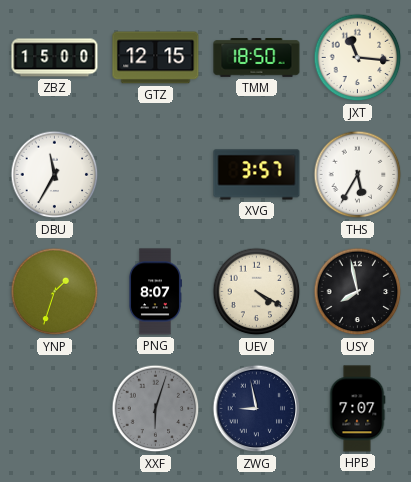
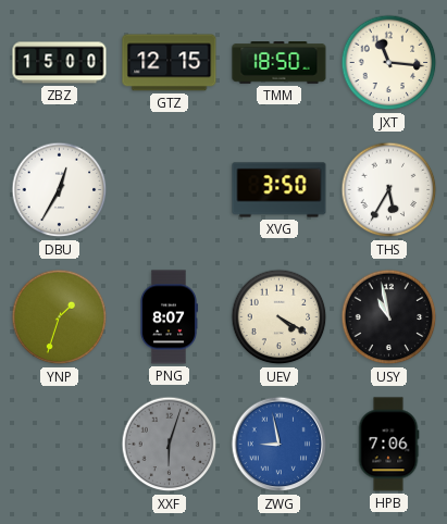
DBU: 11:35 -> 12:35
XVG: 3:57 -> 3:50
USY: 7:58 -> 10:58
ZWG dial: navy -> blue
HPB: 7:07 -> 7:06
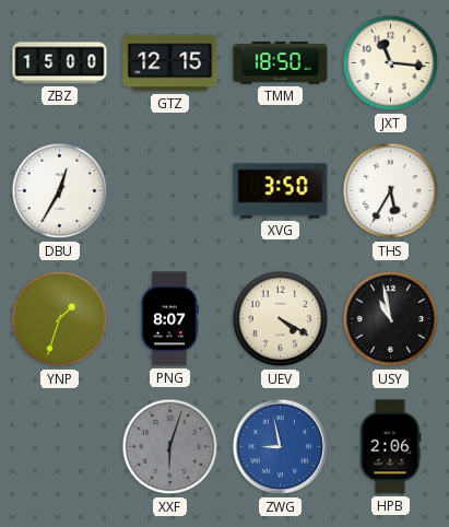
HPB: 7:06 -> 2:06
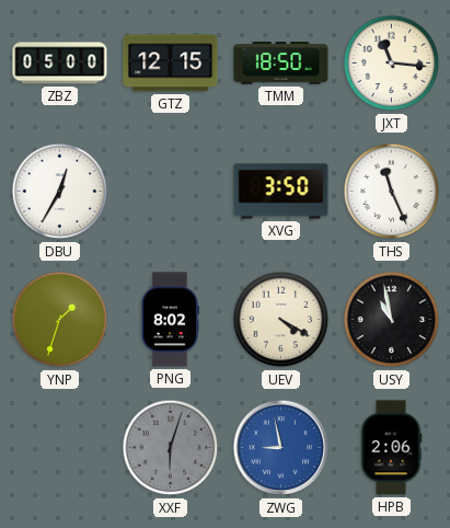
ZBZ: 15:00 -> 05:00
THS: 5:35 -> 11:26
PNG: 8:07 -> 8:02
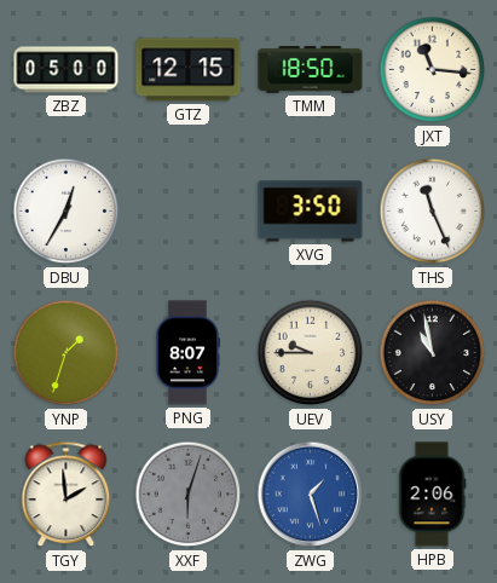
PNG: 8:02 -> 8:07
UEV: 4:20 -> 9:45
TGY: none -> 1:59
ZWG: 8:58 -> 1:27
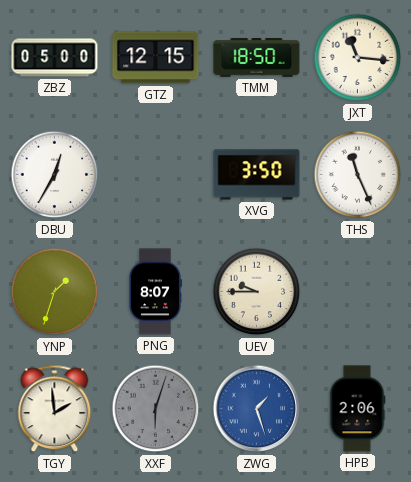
USY: 10:58 -> none
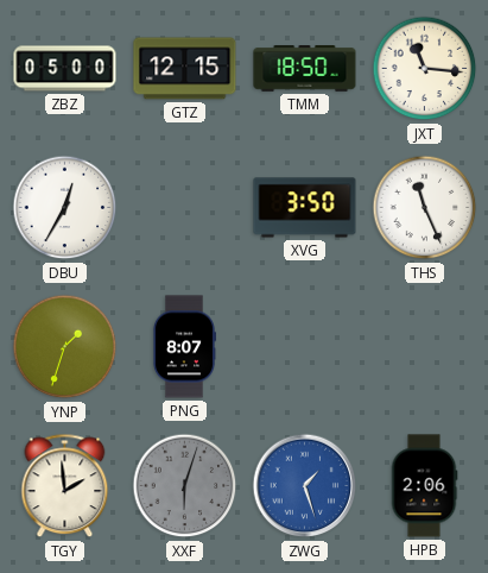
UEV: 9:45 -> none
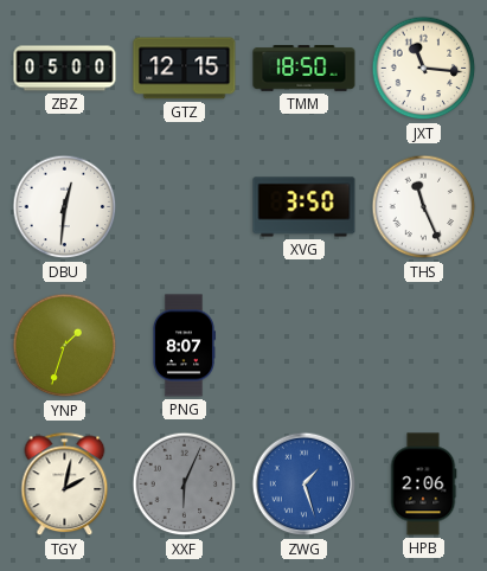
DBU: 12:35 -> 12:31
TGY: 1:59 -> 2:02
XXF: 6:03 -> 6:04
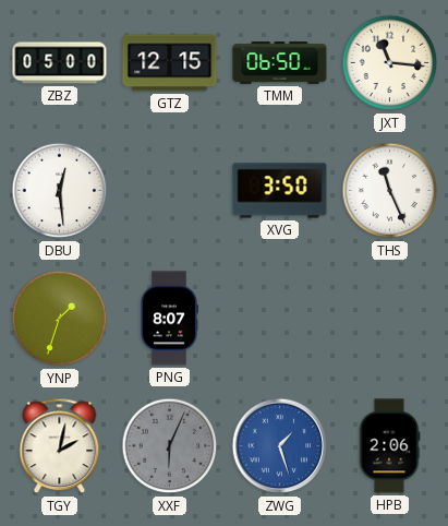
TMM: 18:50 -> 06:50
DBU: 12:31 -> 12:29
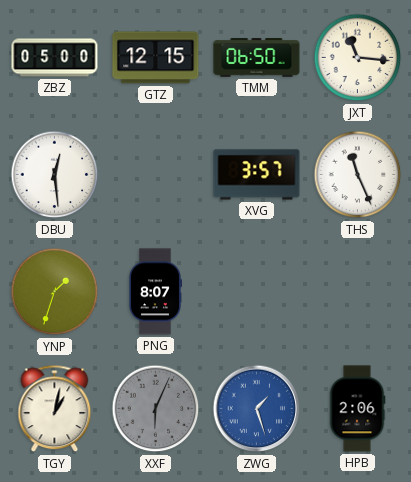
XVG: 3:50 -> 3:57
TGY: 2:02 -> 1:02
